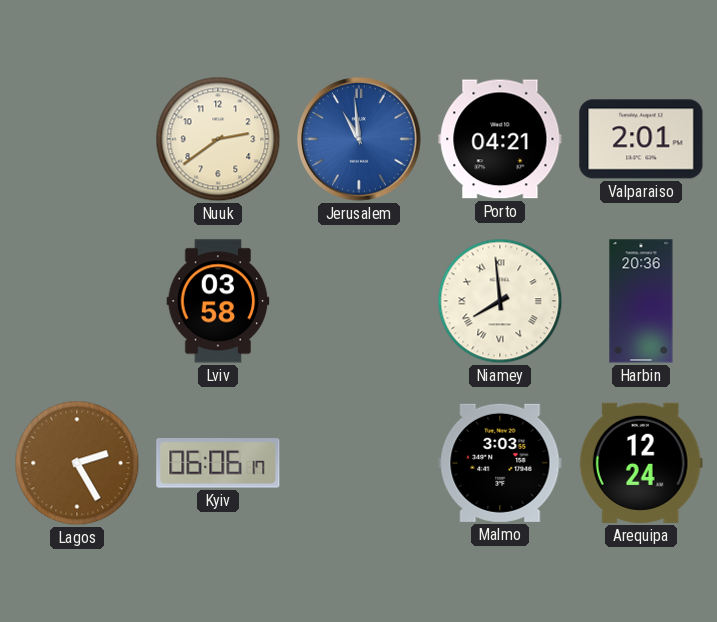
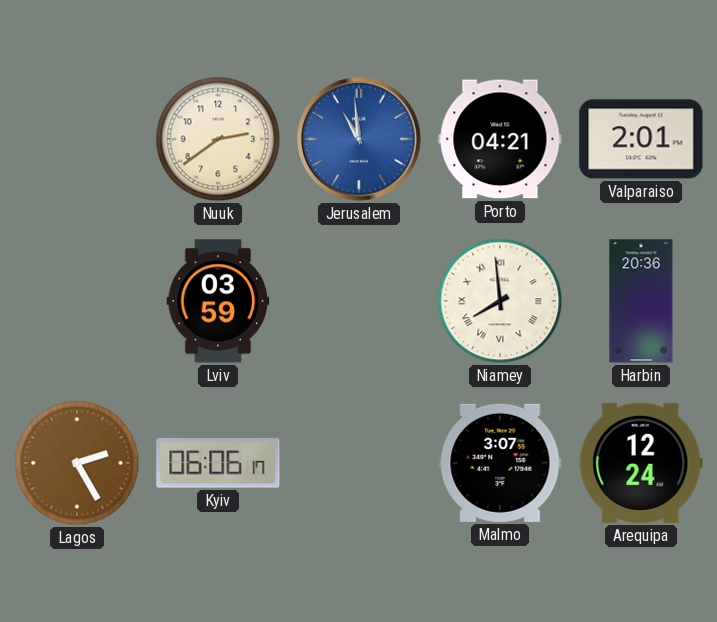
Lviv: 03:58 -> 03:59
Malmo: 3:03 -> 3:07
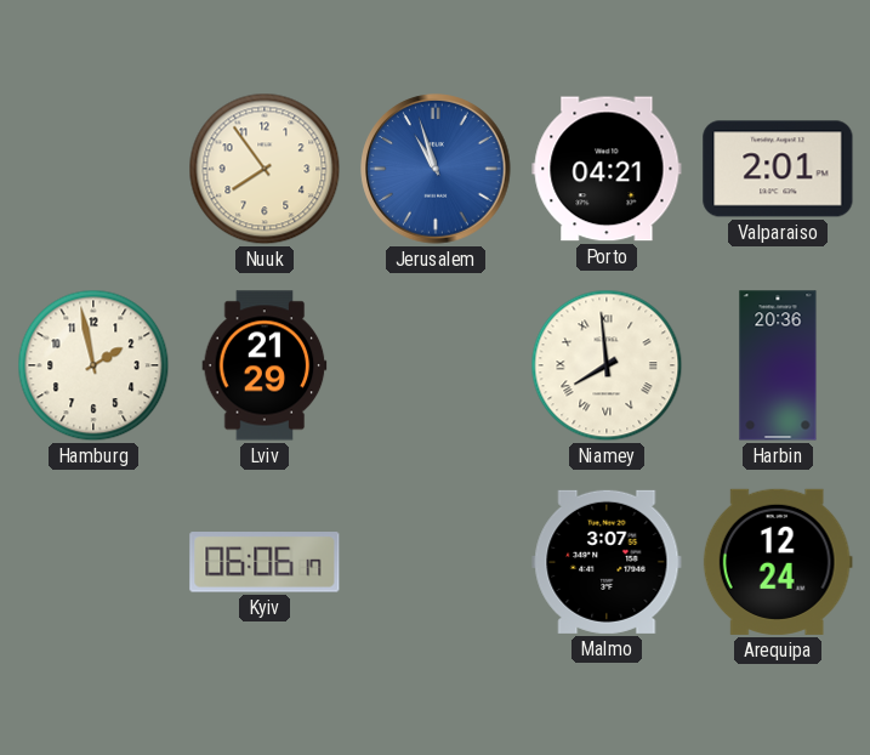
Nuuk: 2:39 -> 7:54
Jerusalem: 10:59 -> 10:57
Hamburg: none -> 1:58
Lviv: 03:59 -> 21:29
Lagos: 2:25 -> none
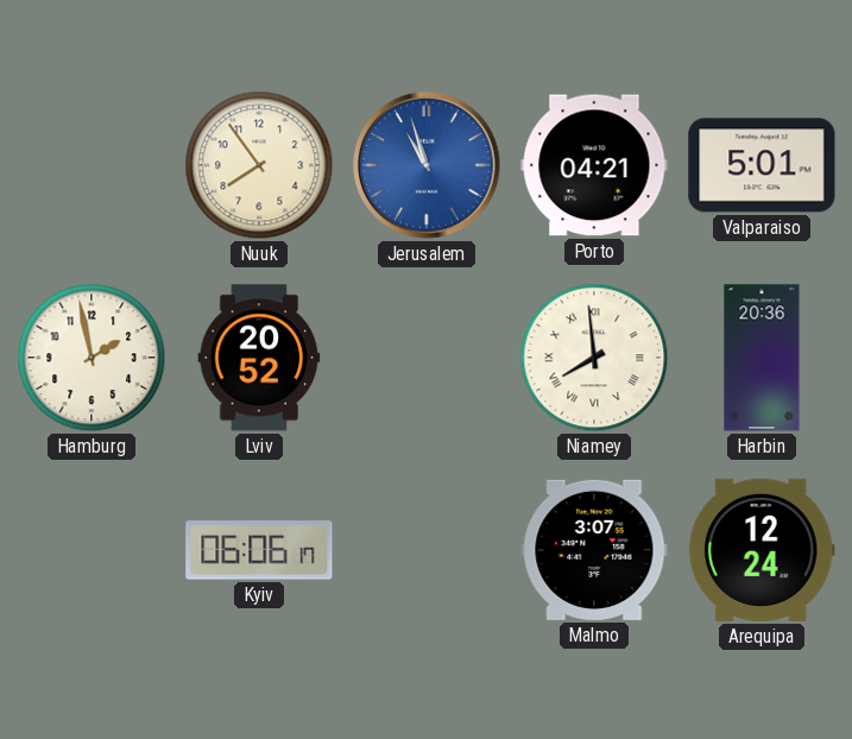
Valparaiso: 2:01 -> 5:01
Lviv: 21:29 -> 20:52
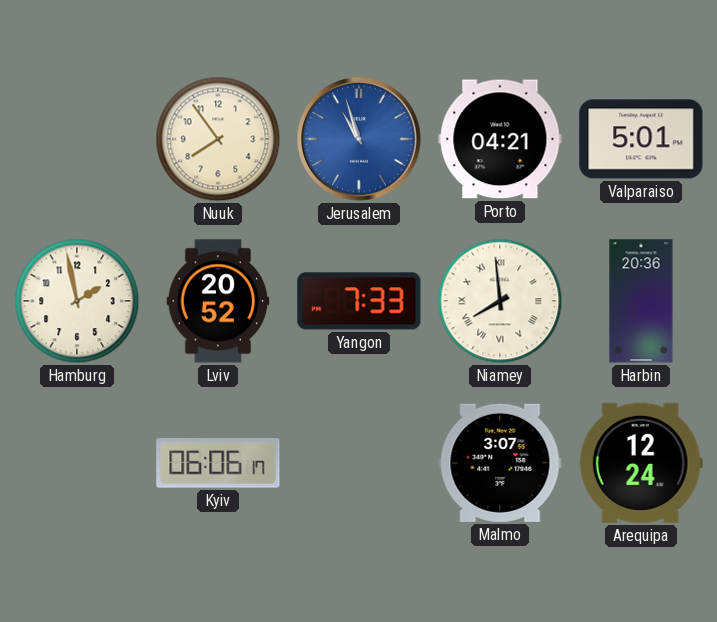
Yangon: none -> 7:33
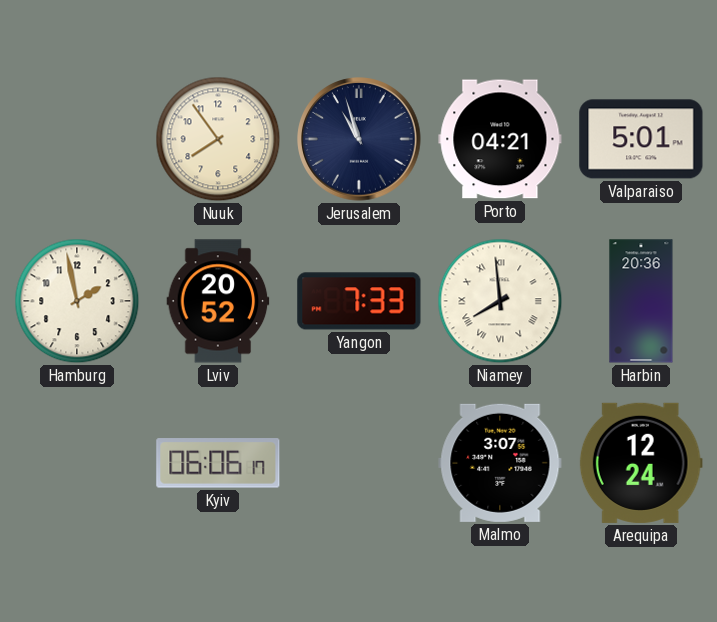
Jerusalem dial: blue -> navy
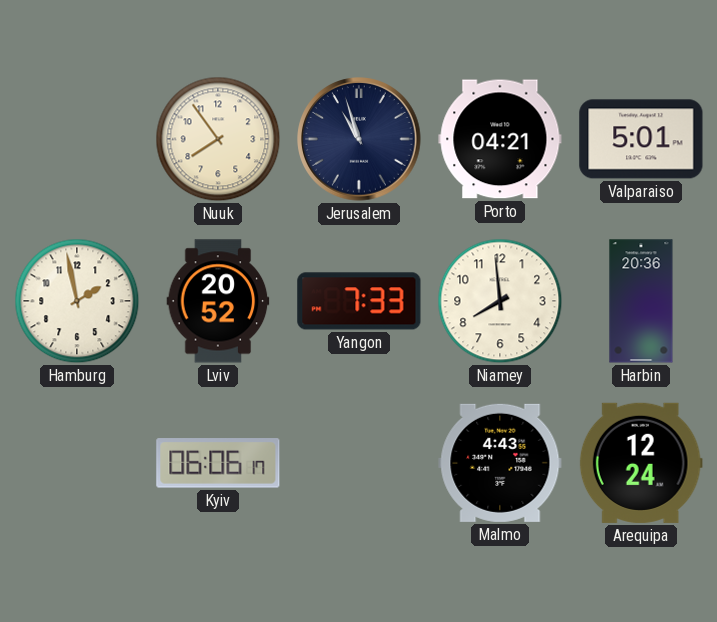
Niamey numerals: Roman -> Arabic
Malmo: 3:07 -> 4:43
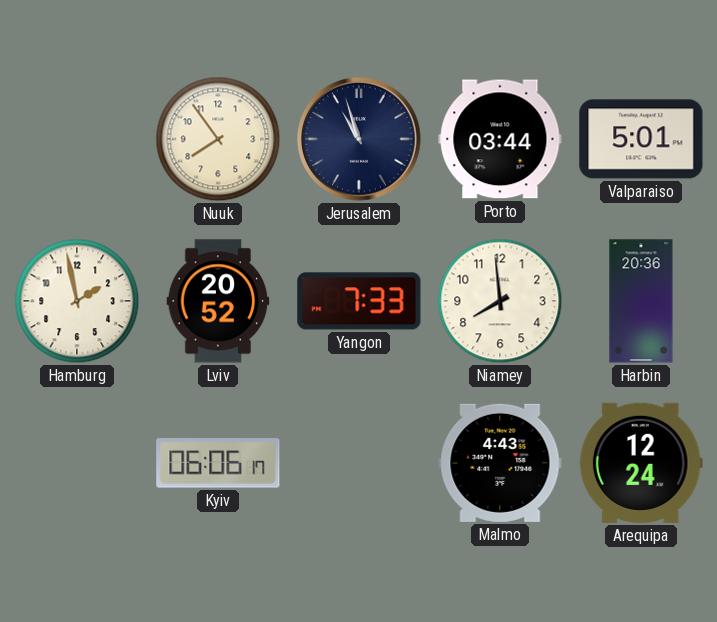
Porto: 04:21 -> 03:44
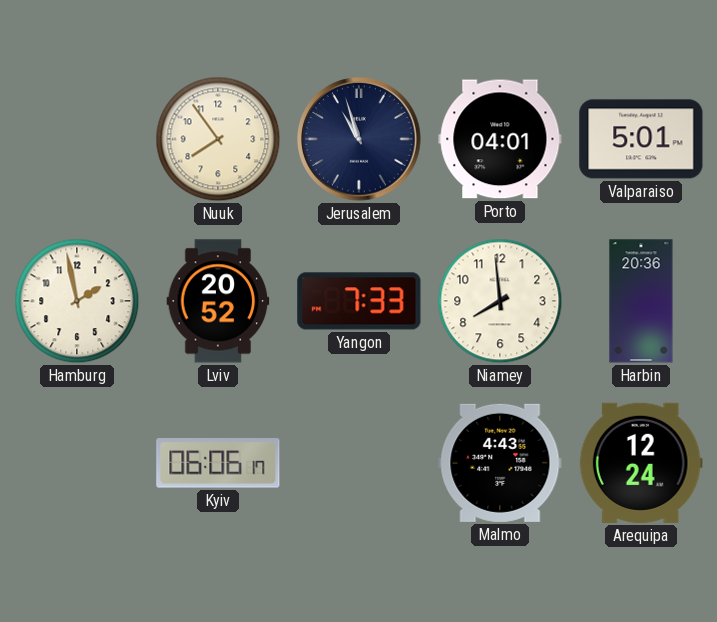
Porto: 03:44 -> 04:01
